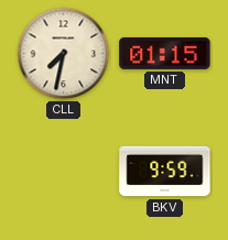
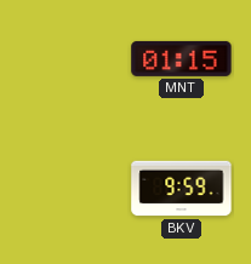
CLL: 7:32 -> none
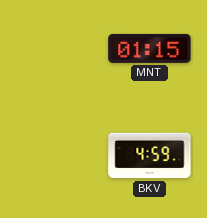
BKV: 9:59 -> 4:59
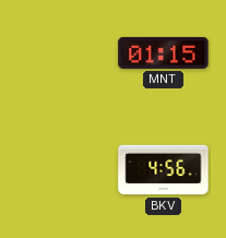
BKV: 4:59 -> 4:56
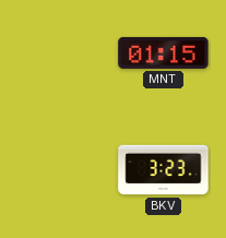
BKV: 4:56 -> 3:23
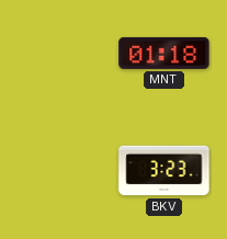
MNT: 01:15 -> 01:18
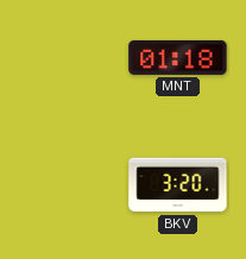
BKV: 3:23 -> 3:20
